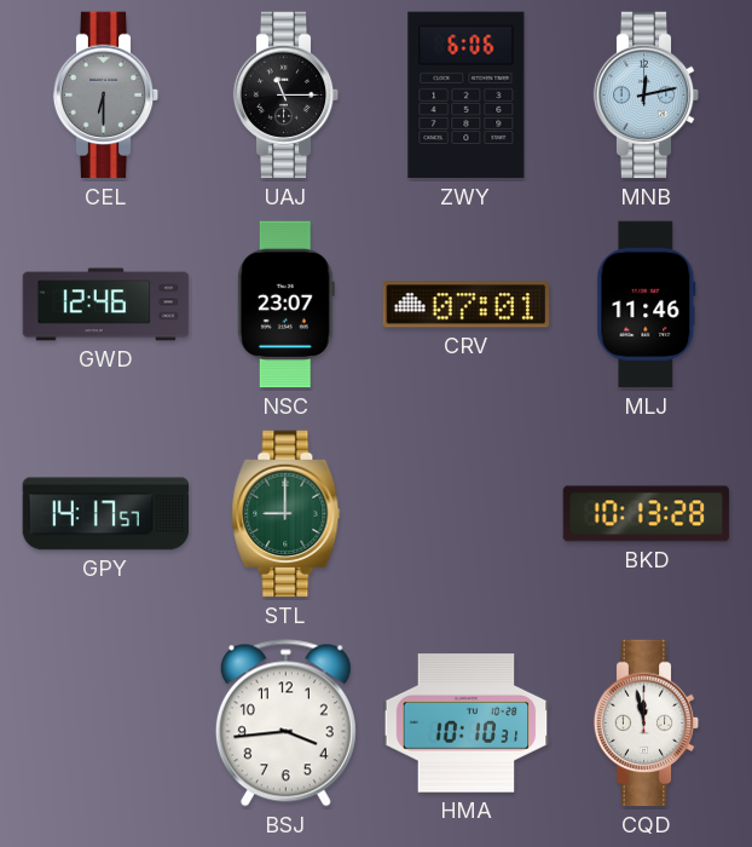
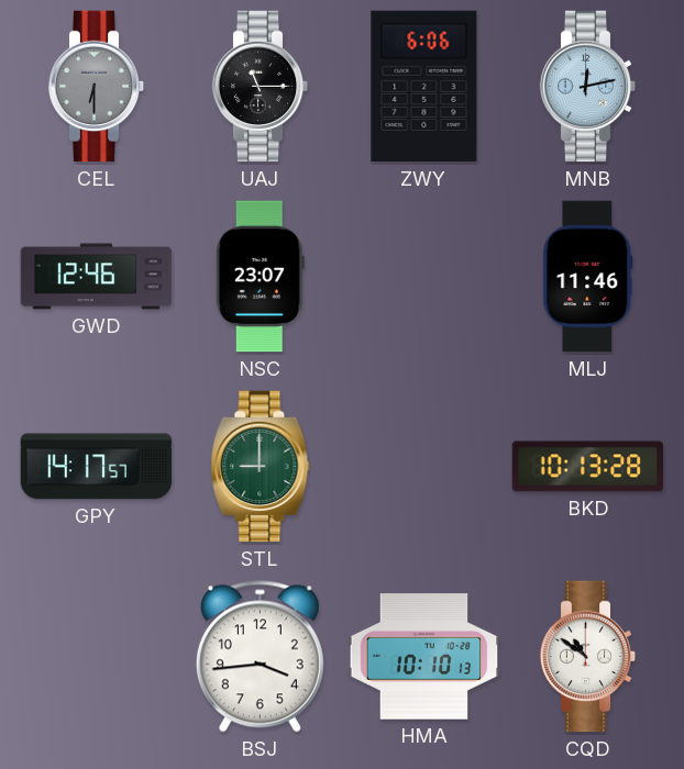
CRV: 07:01 -> none
HMA: 10:10:31 -> 10:10:13
CQD: 11:58 -> 10:51
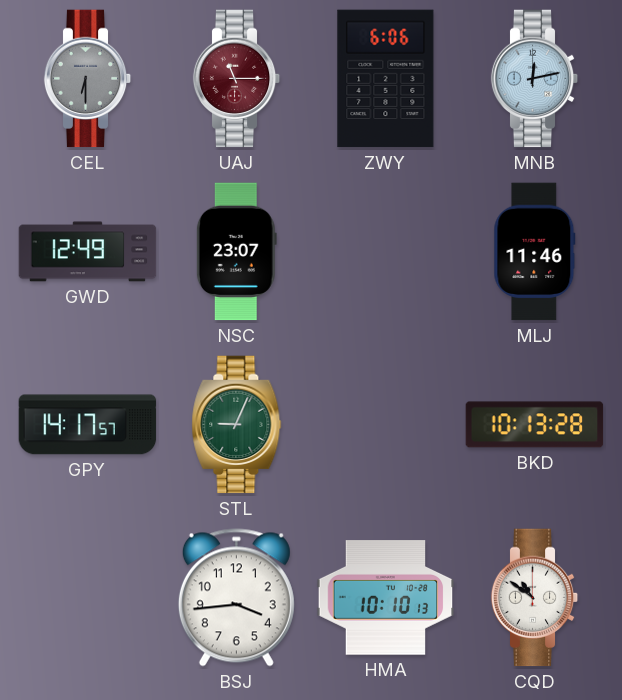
UAJ dial: black -> burgundy
GWD: 12:46 -> 12:49
STL: 9:00 -> 9:04
